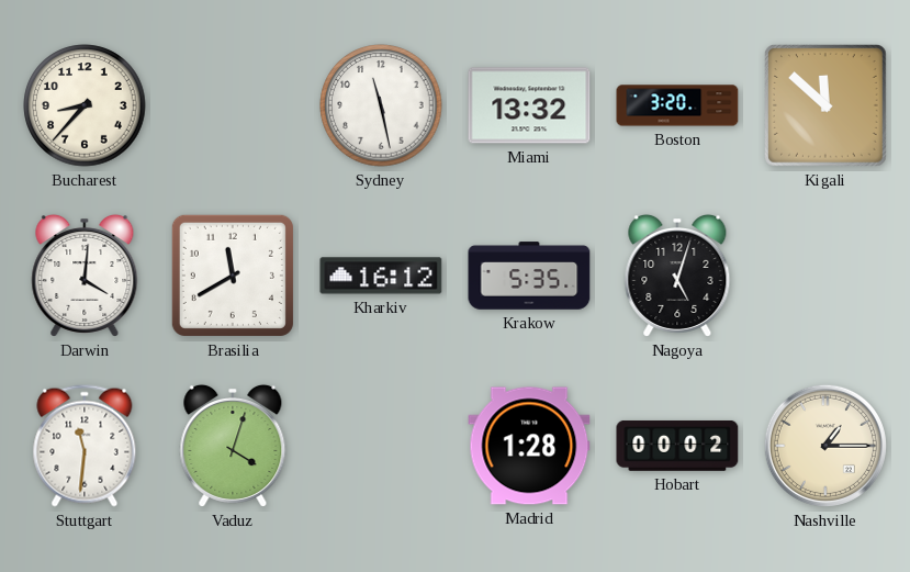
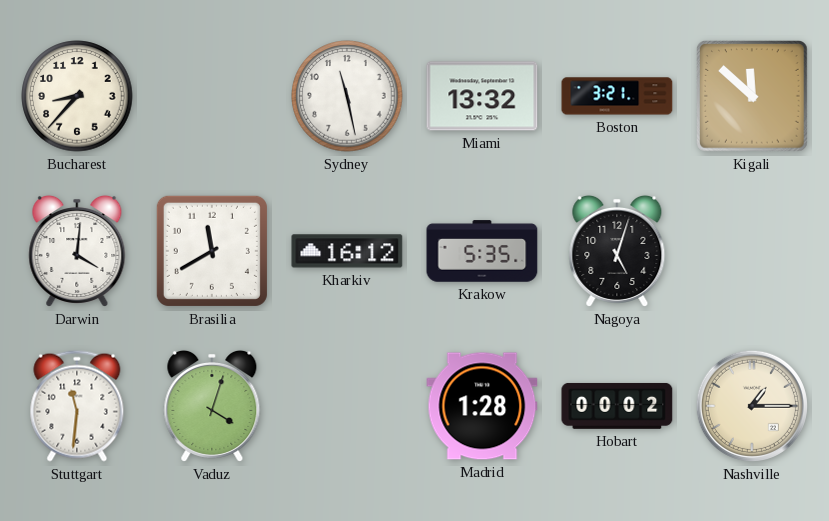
Boston: 3:20 -> 3:21
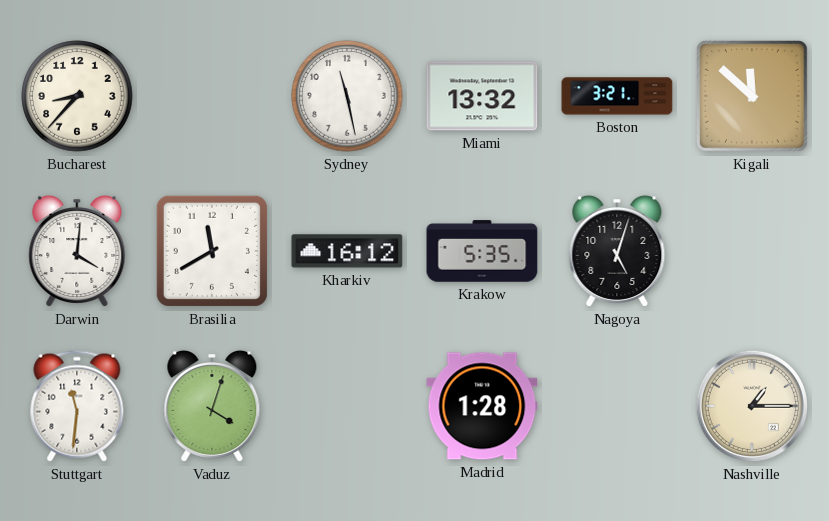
Hobart: 00:02 -> none
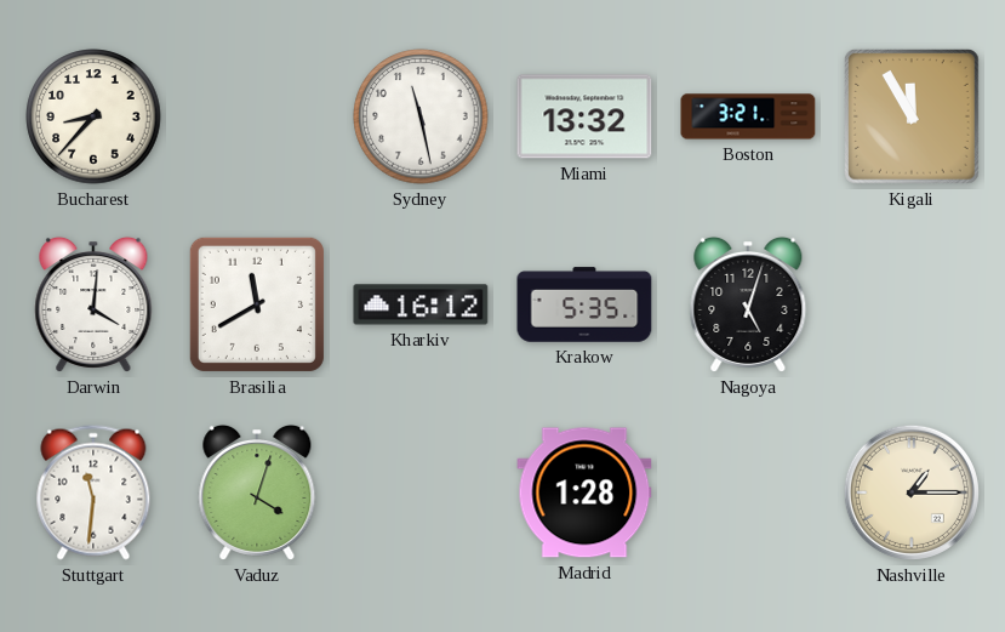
Kigali: 11:52 -> 11:55
